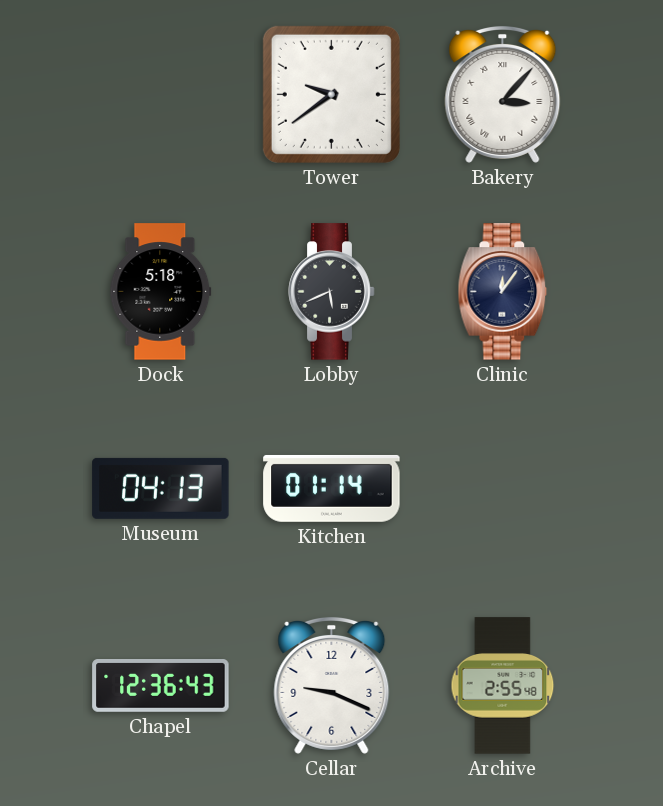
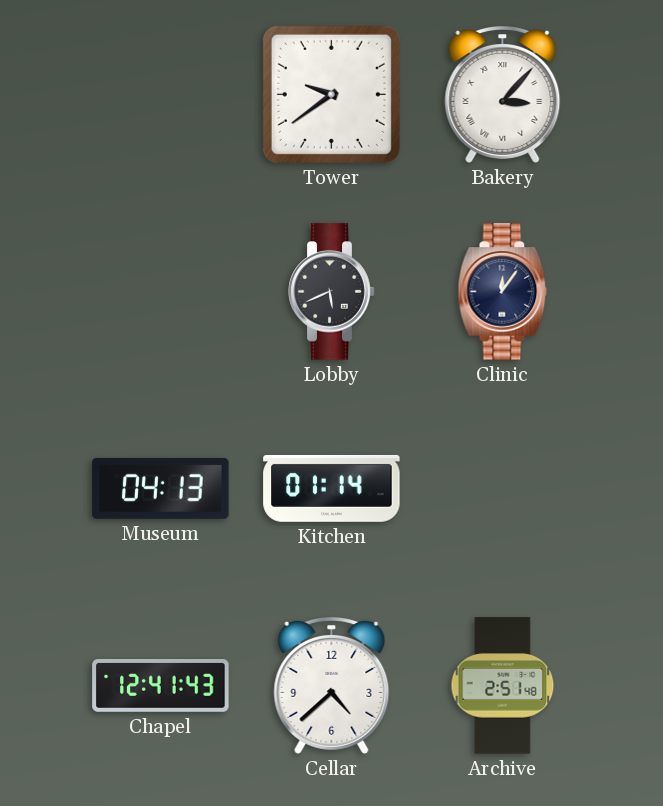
Dock: 5:18 -> none
Chapel: 12:36 -> 12:41
Cellar: 9:19 -> 4:38
Archive: 2:55 -> 2:51
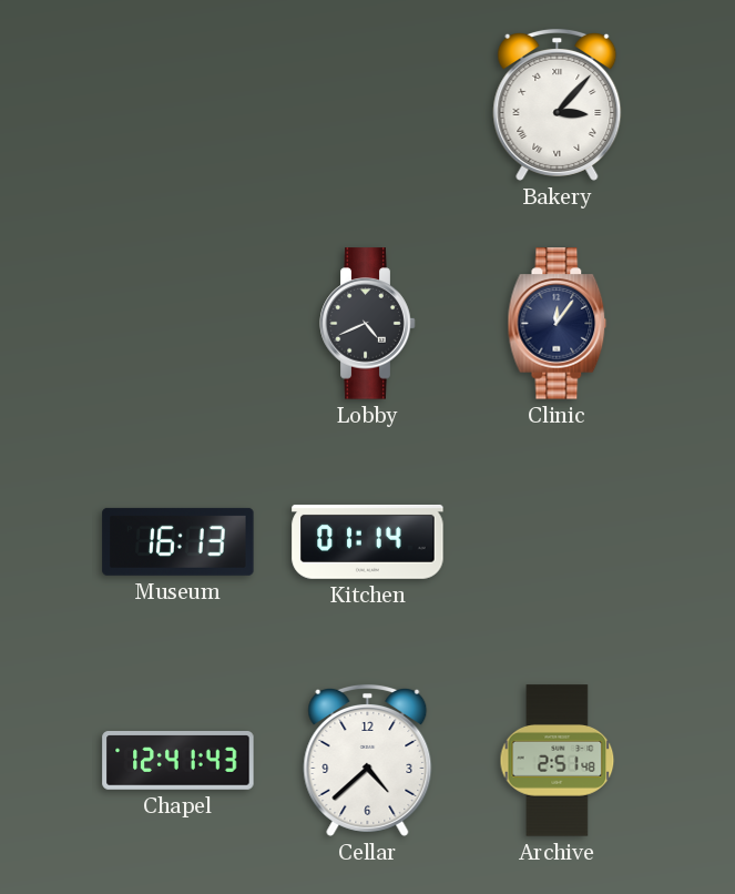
Tower: 9:39 -> none
Lobby: 5:41 -> 4:41
Museum: 04:13 -> 16:13
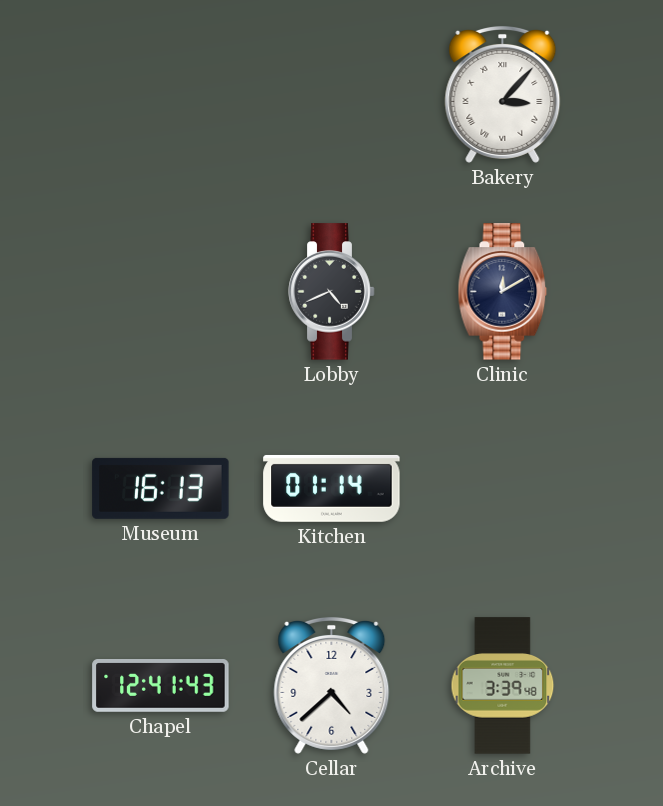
Clinic: 12:06 -> 12:10
Archive: 2:51 -> 3:39
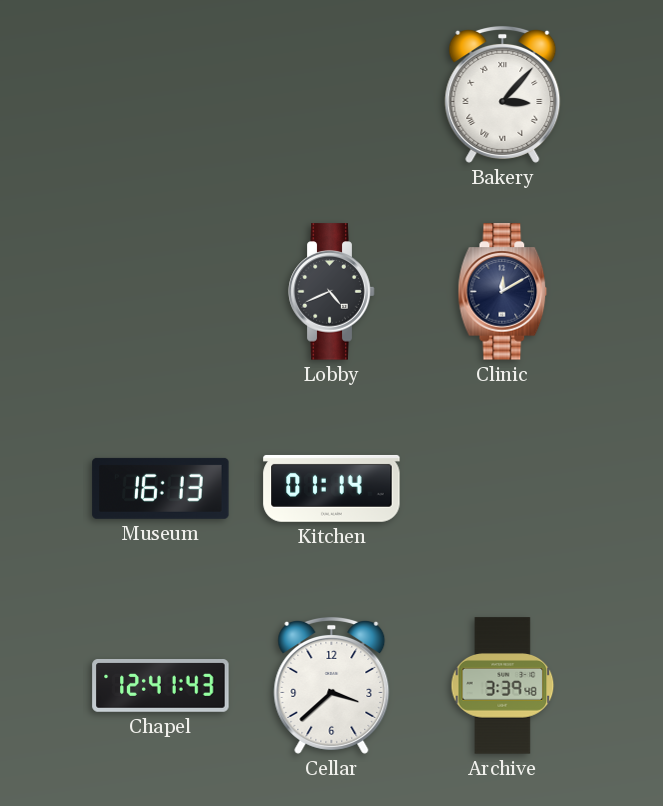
Cellar: 4:38 -> 3:38
